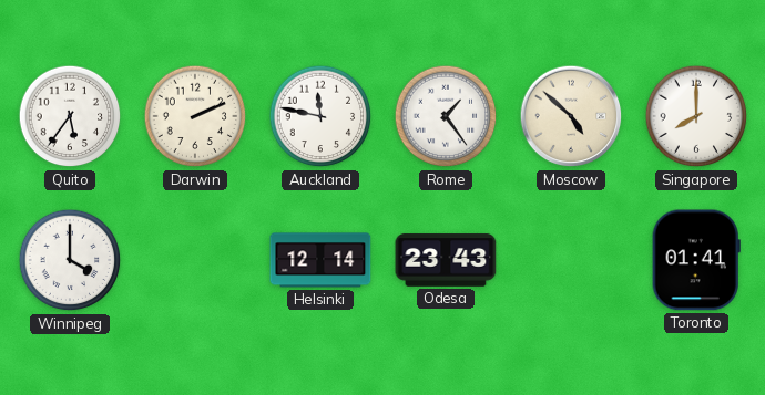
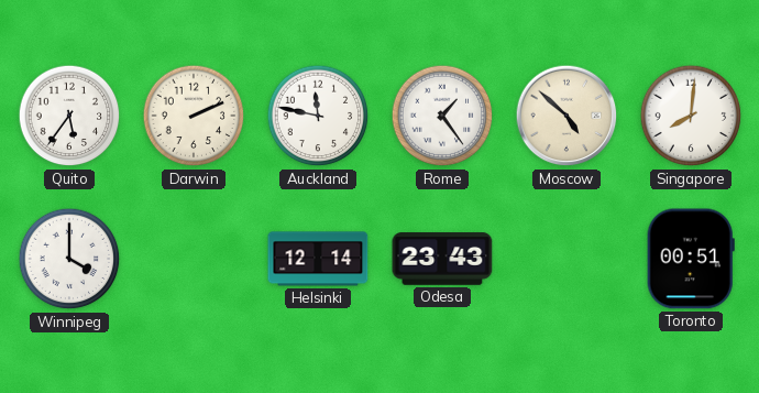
Singapore: 8:00 -> 8:01
Toronto: 01:41 -> 00:51
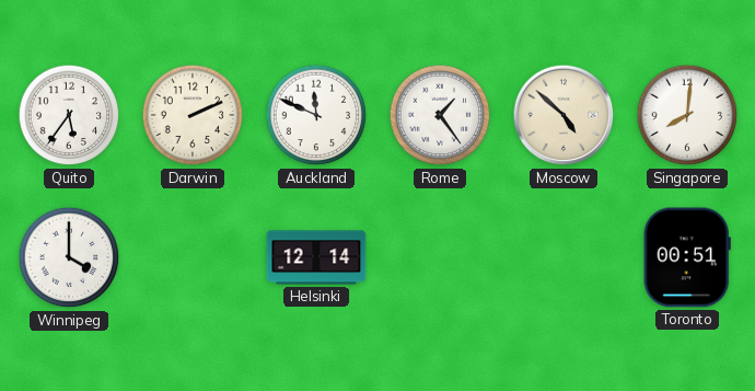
Auckland: 11:47 -> 11:49
Odesa: 23:43 -> none
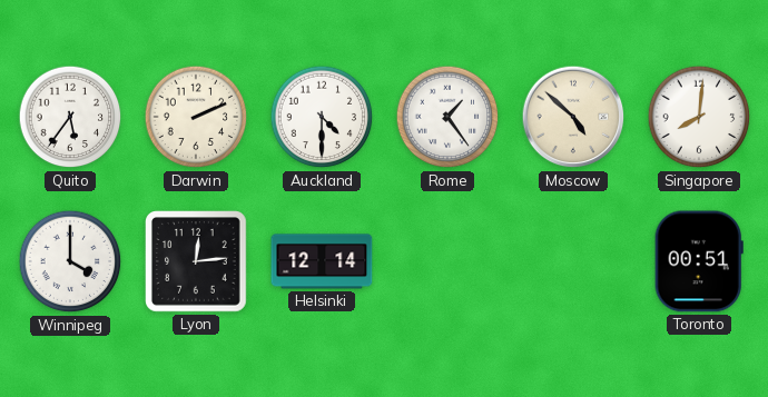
Auckland: 11:49 -> 4:30
Lyon: none -> 12:14
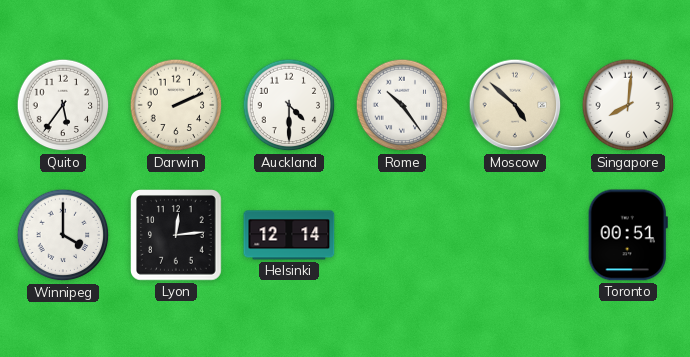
Rome: 1:24 -> 10:24
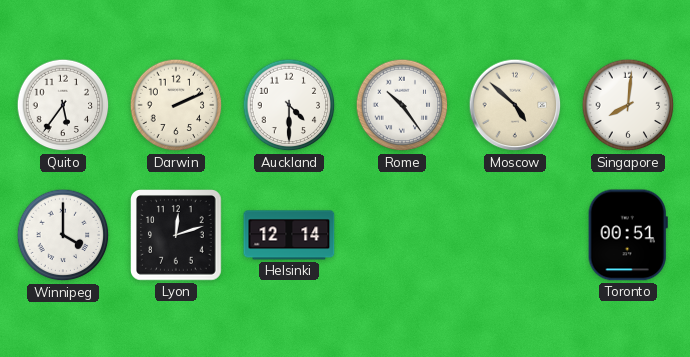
Lyon: 12:14 -> 12:12
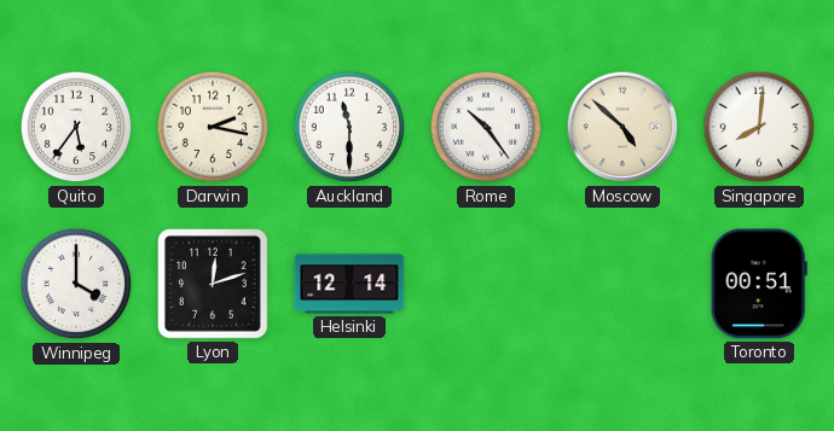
Darwin: 2:11 -> 2:17
Auckland: 4:30 -> 11:30
